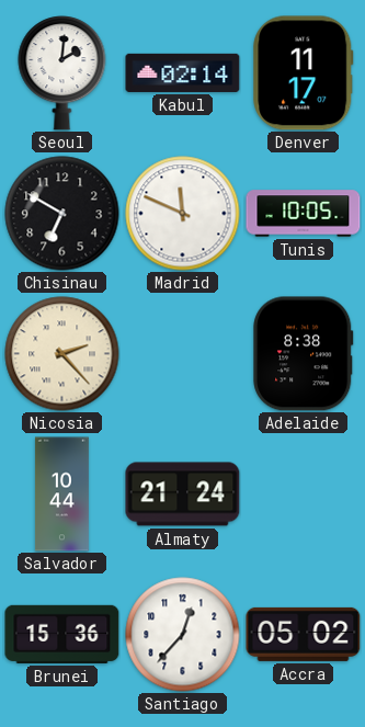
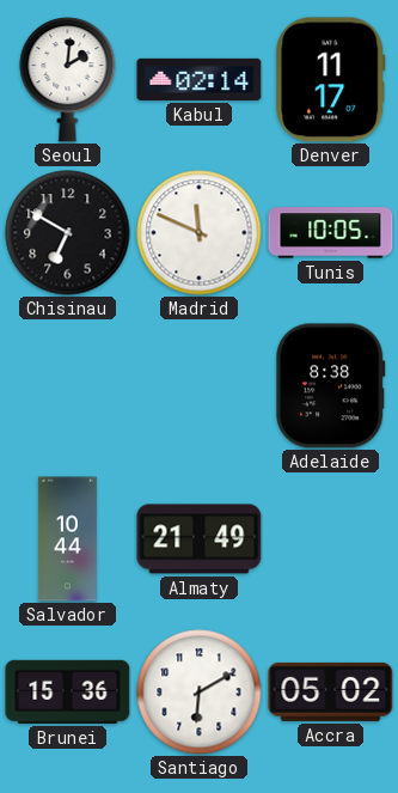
Nicosia: 2:23 -> none
Almaty: 21:24 -> 21:49
Santiago: 12:37 -> 6:10
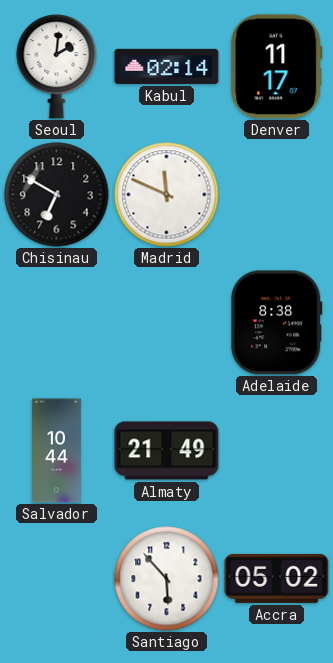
Tunis: 10:05 -> none
Brunei: 15:36 -> none
Santiago: 6:10 -> 5:53
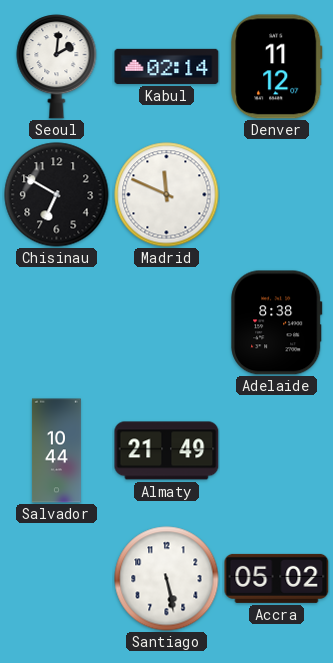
Denver: 11:17 -> 11:12
Santiago: 5:53 -> 5:28
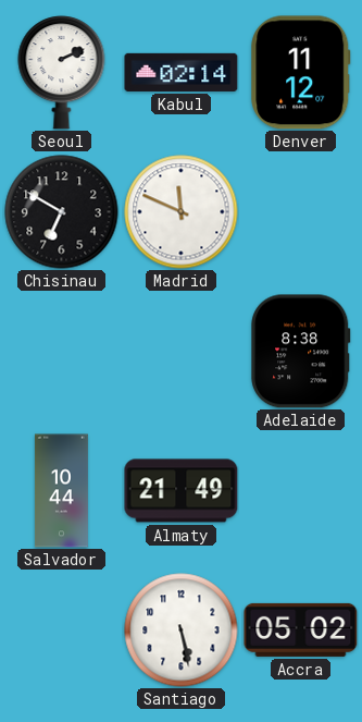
Seoul: 2:01 -> 2:11
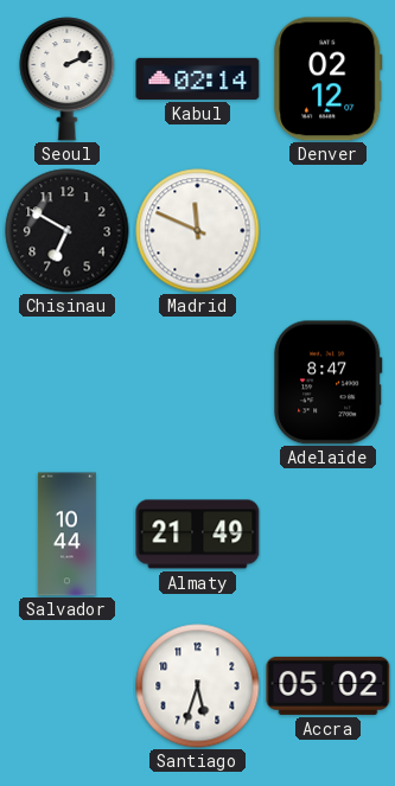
Denver: 11:12 -> 02:12
Adelaide: 8:38 -> 8:47
Santiago: 5:28 -> 5:33
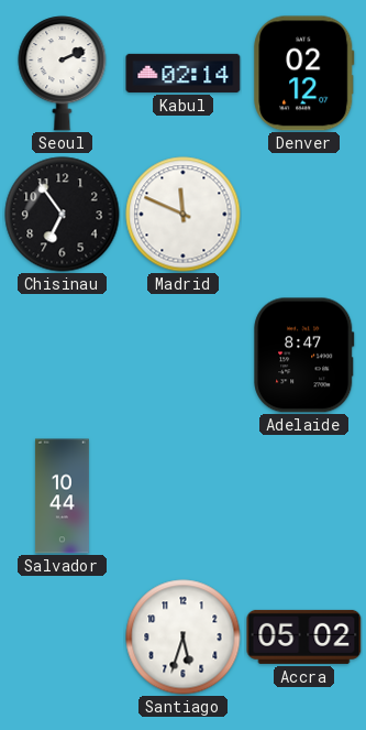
Chisinau: 6:50 -> 6:54
Almaty: 21:49 -> none
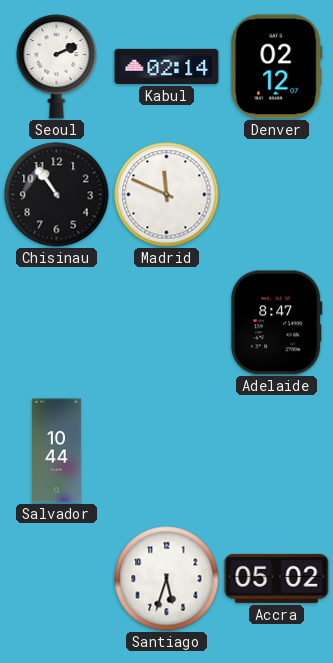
Chisinau: 6:54 -> 10:54
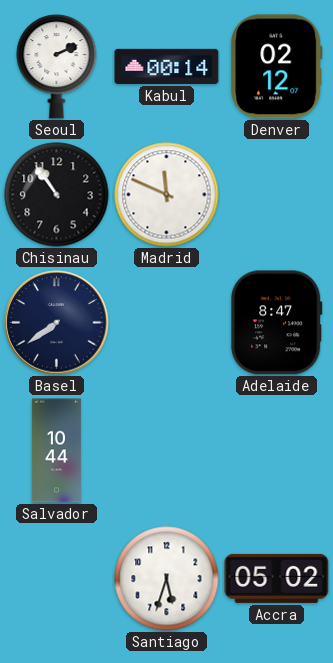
Kabul: 02:14 -> 00:14
Basel: none -> 7:39
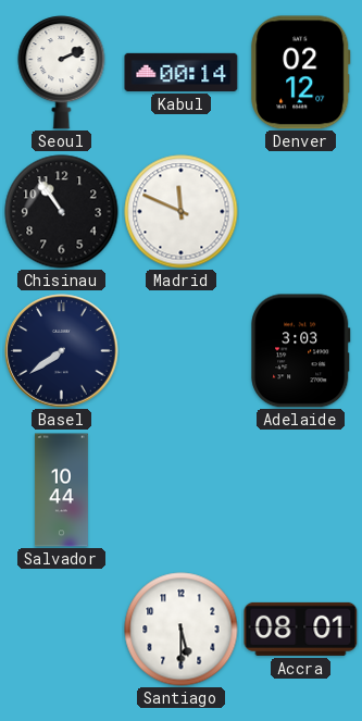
Adelaide: 8:47 -> 3:03
Santiago: 5:33 -> 5:30
Accra: 05:02 -> 08:01
